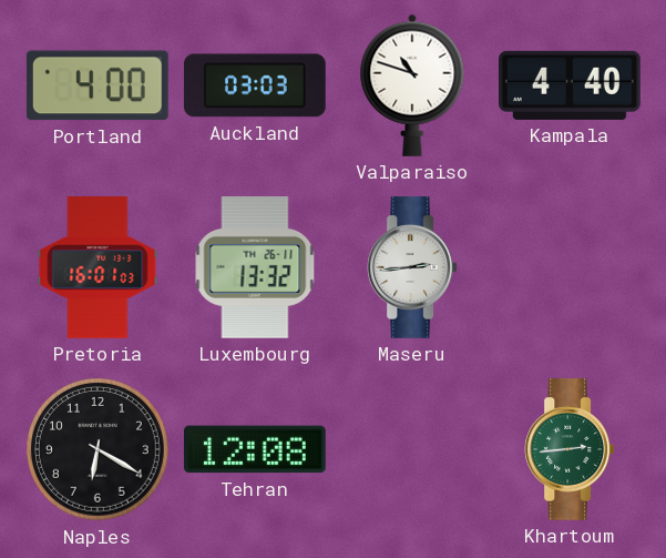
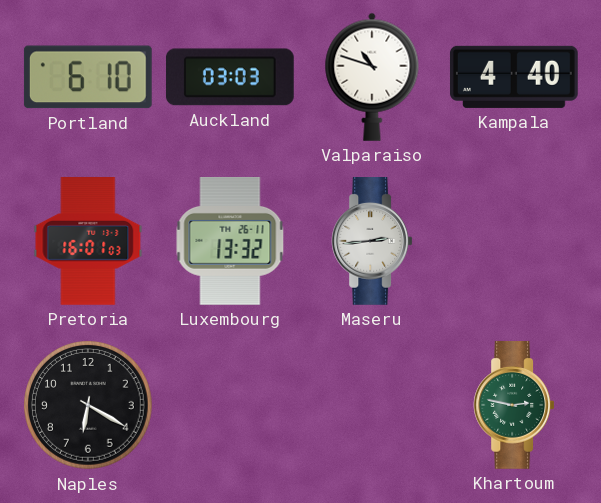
Portland: 4:00 -> 6:10
Tehran: 12:08 -> none
Khartoum: 2:44 -> 2:47
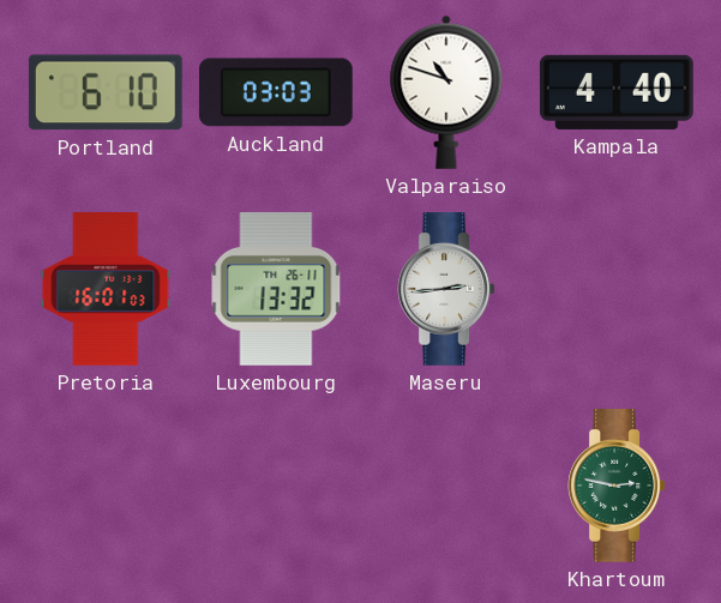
Naples: 6:20 -> none
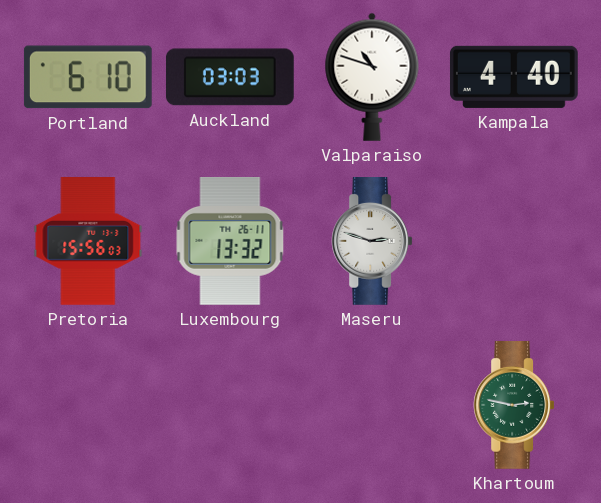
Pretoria: 16:01 -> 15:56
Maseru: 2:44 -> 2:48
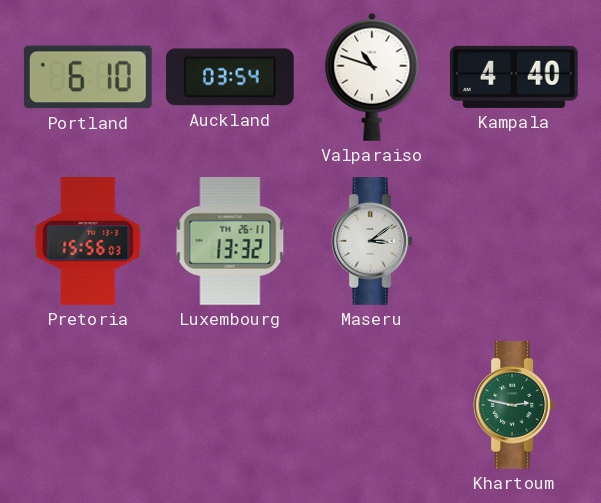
Auckland: 03:03 -> 03:54
Maseru: 2:48 -> 3:09
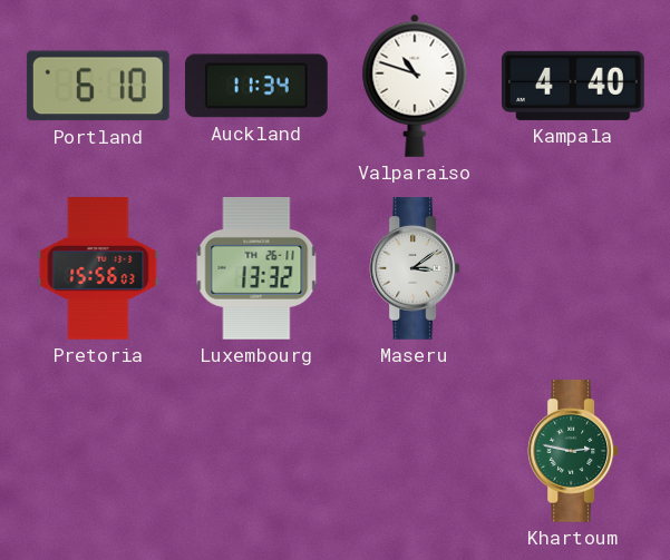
Auckland: 03:54 -> 11:34
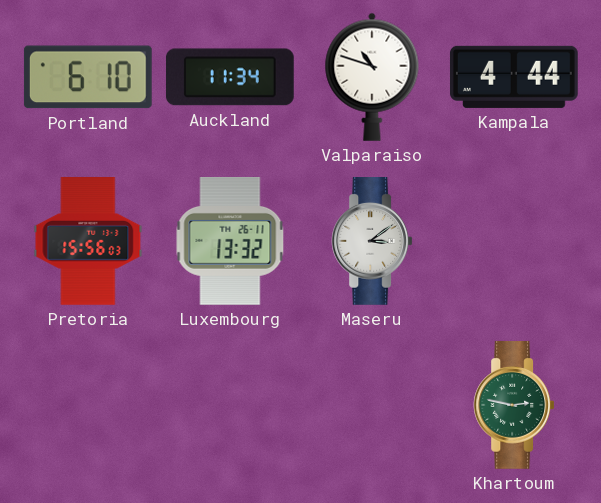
Kampala: 4:40 -> 4:44
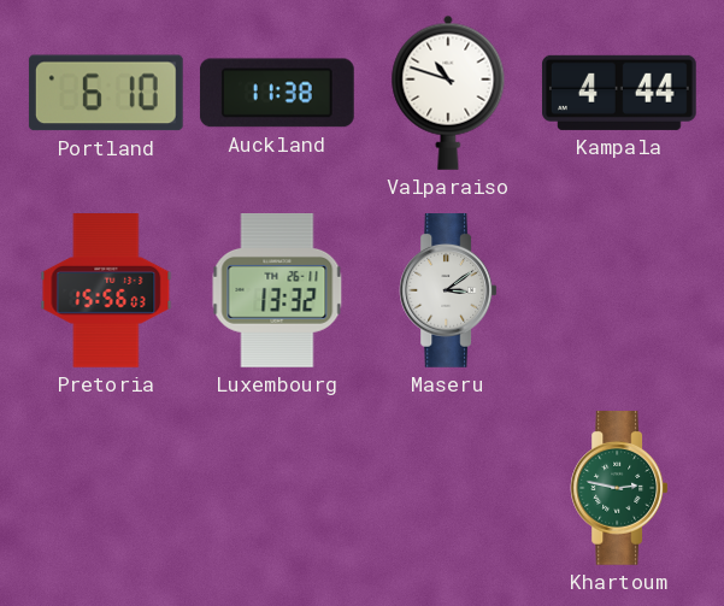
Auckland: 11:34 -> 11:38
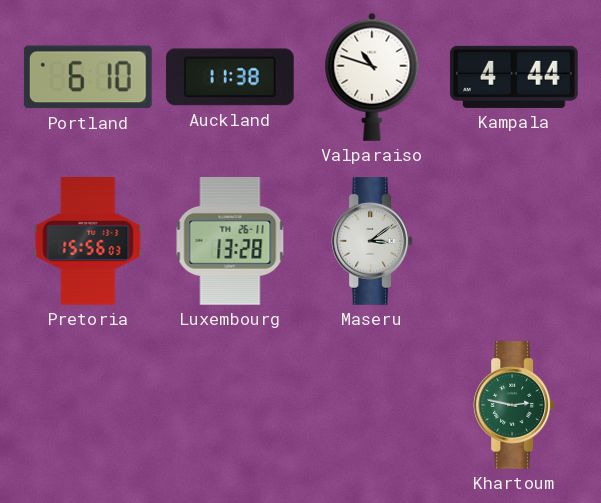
Luxembourg: 13:32 -> 13:28
